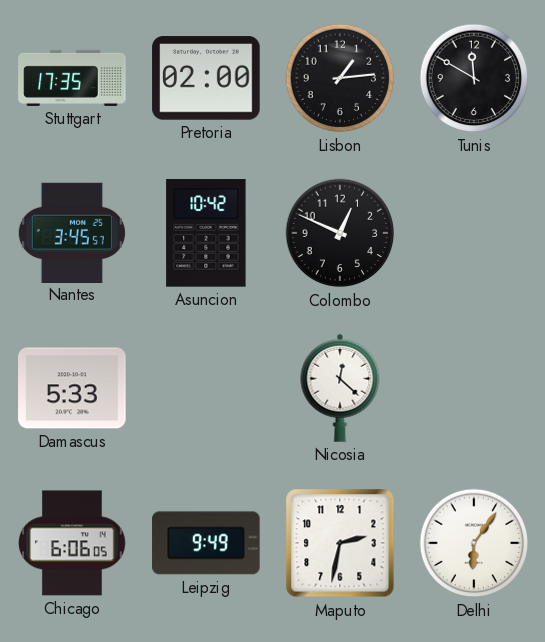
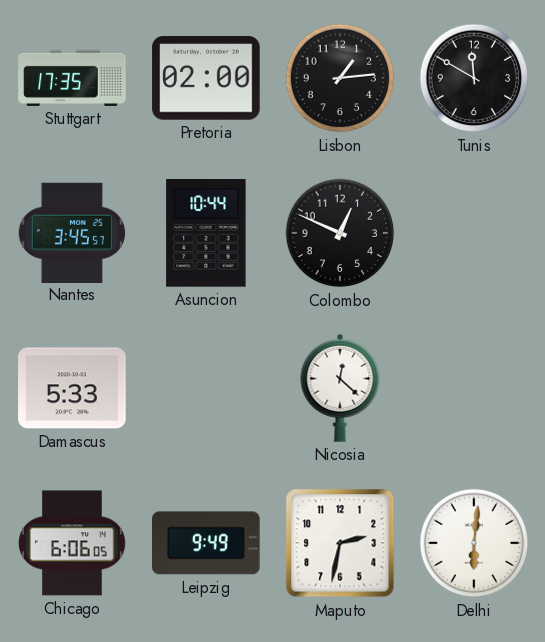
Asuncion: 10:42 -> 10:44
Delhi: 6:06 -> 6:01
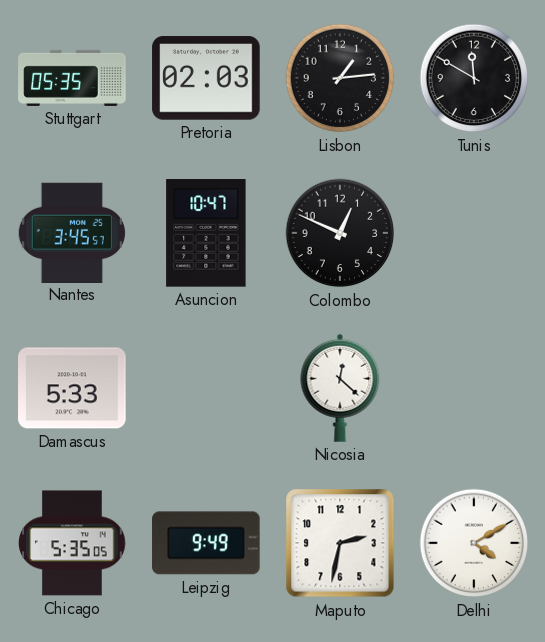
Stuttgart: 17:35 -> 05:35
Pretoria: 02:00 -> 02:03
Asuncion: 10:44 -> 10:47
Chicago: 6:06 -> 5:35
Delhi: 6:01 -> 4:10
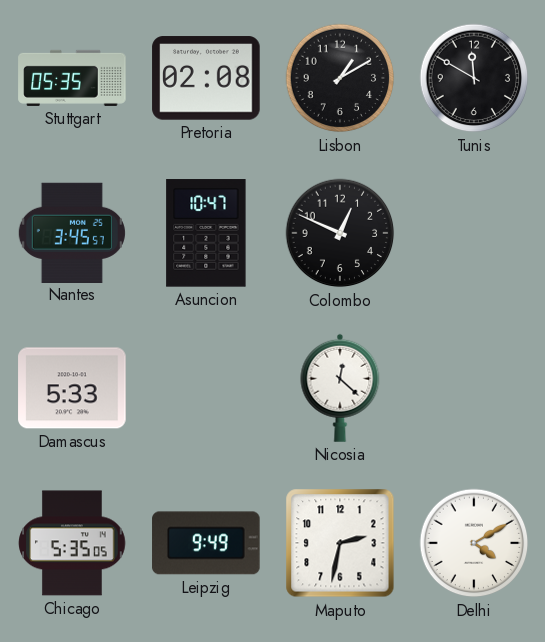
Pretoria: 02:03 -> 02:08
Lisbon: 1:14 -> 1:10
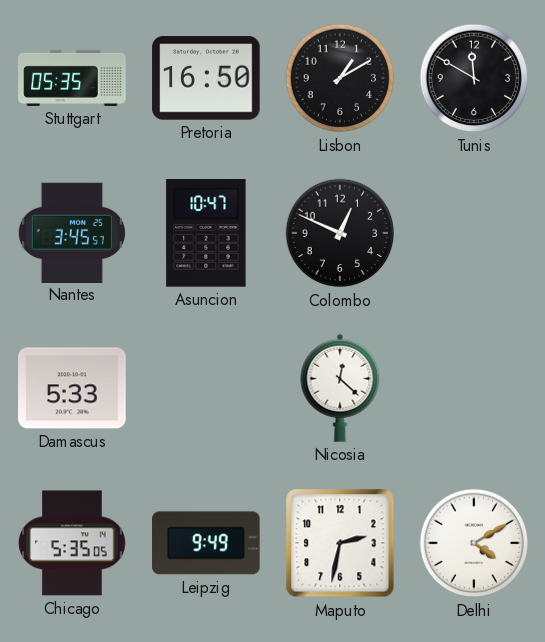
Pretoria: 02:08 -> 16:50
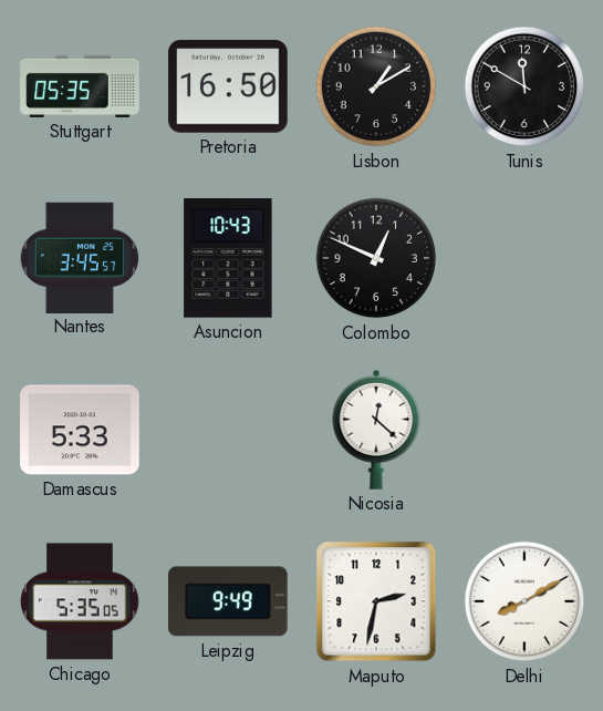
Asuncion: 10:47 -> 10:43
Delhi: 4:10 -> 8:10
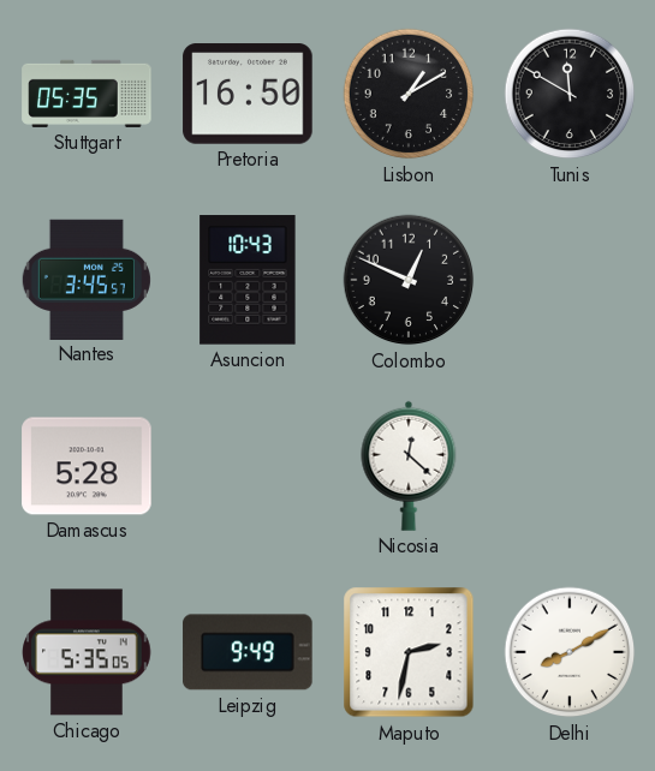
Damascus: 5:33 -> 5:28
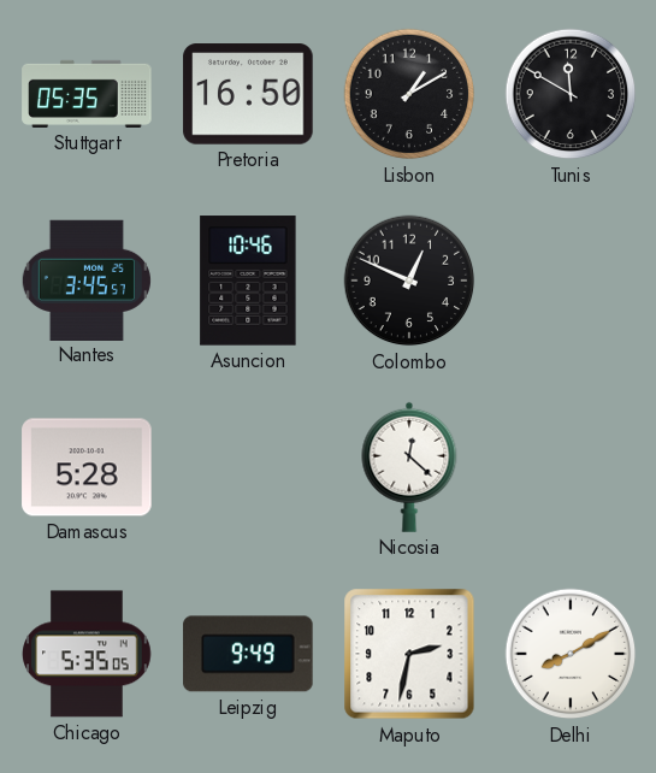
Asuncion: 10:43 -> 10:46
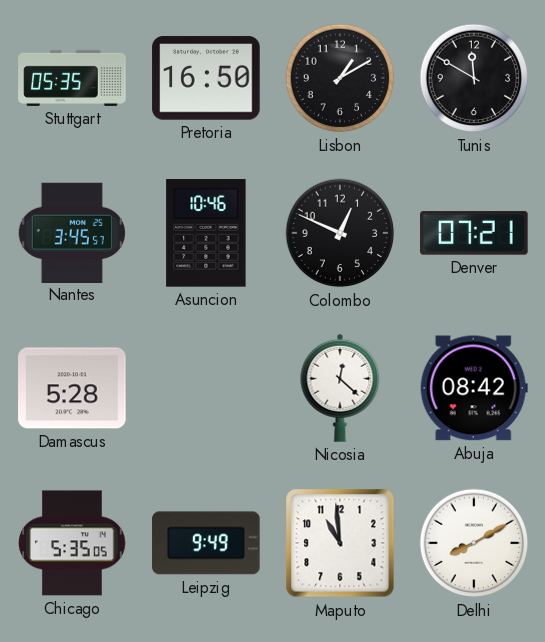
Denver: none -> 07:21
Abuja: none -> 08:42
Maputo: 2:32 -> 10:59
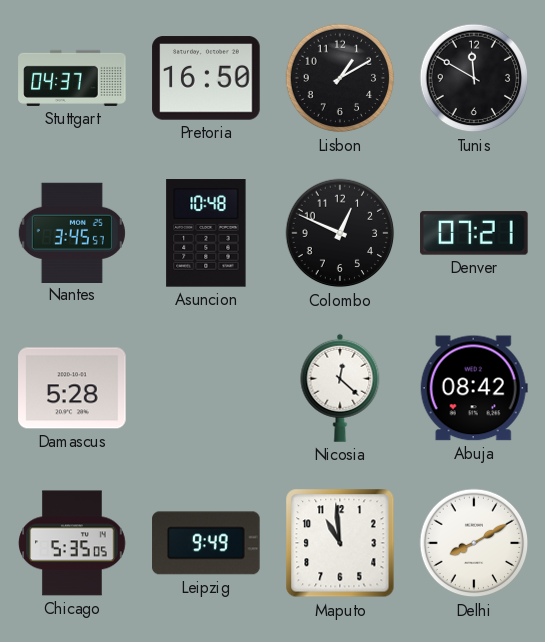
Stuttgart: 05:35 -> 04:37
Asuncion: 10:46 -> 10:48
